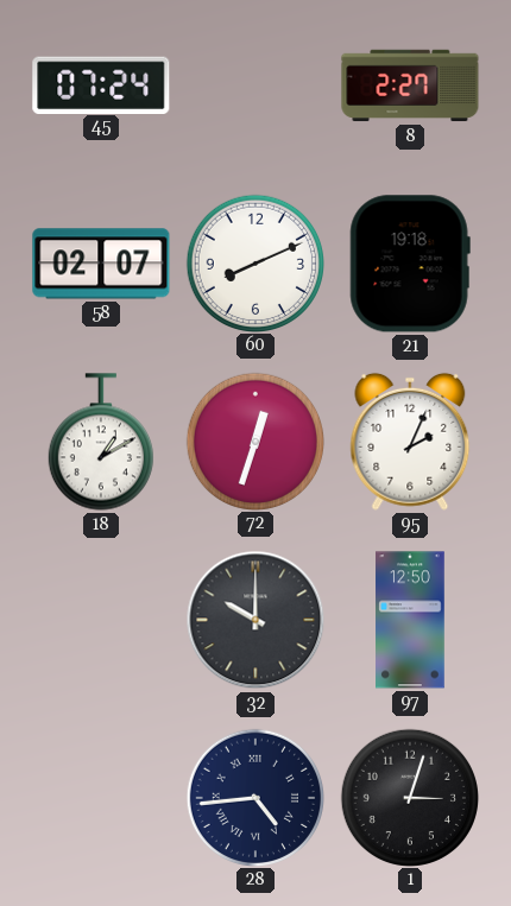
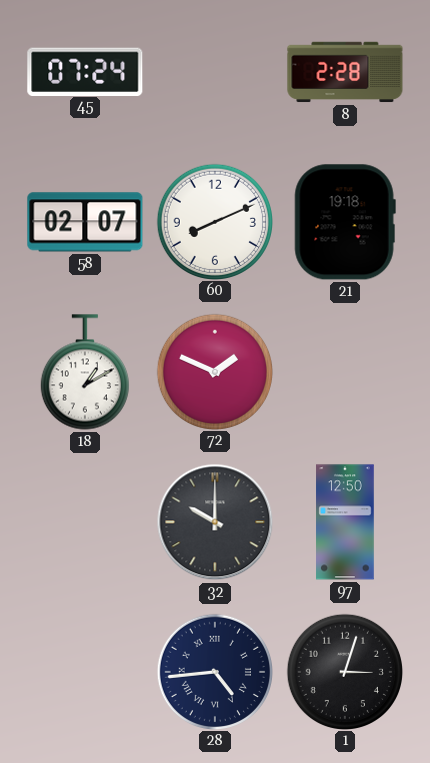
8: 2:27 -> 2:28
72: 12:33 -> 1:49
95: 2:04 -> none
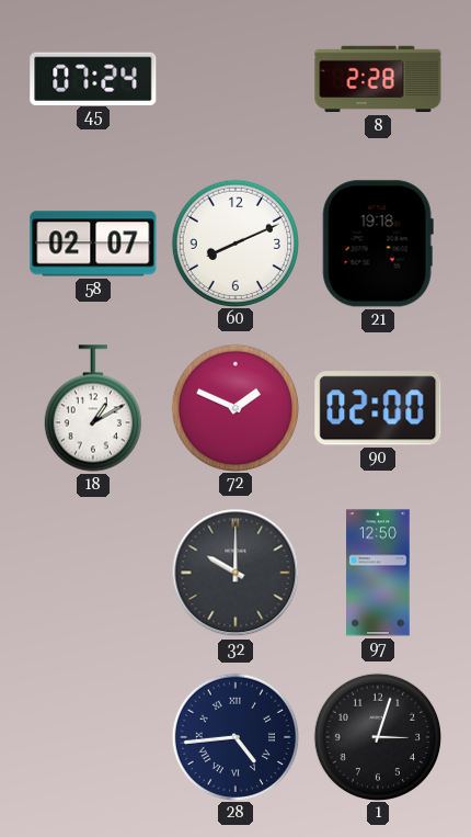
90: none -> 02:00
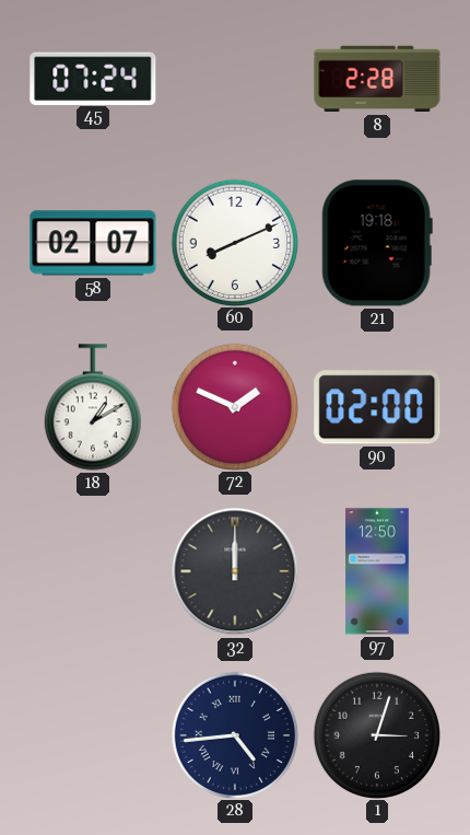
32: 10:00 -> 12:00
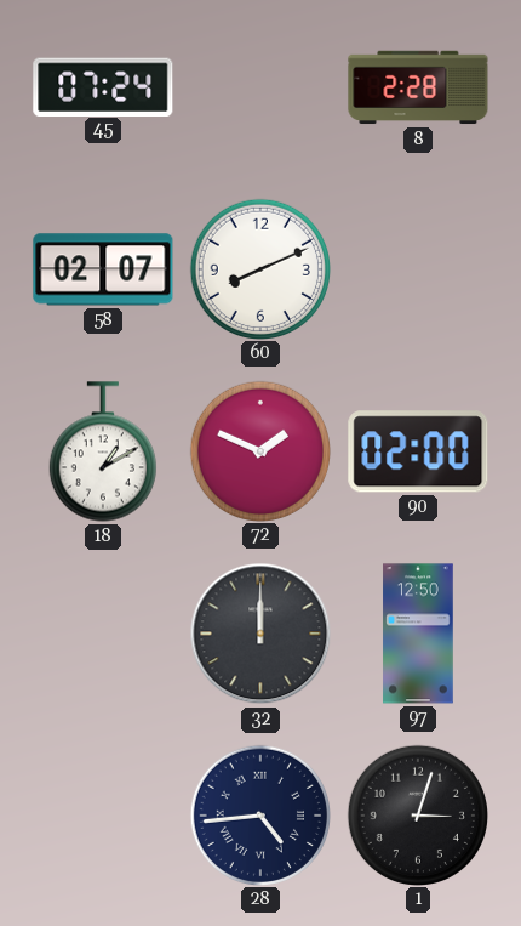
21: 19:18 -> none
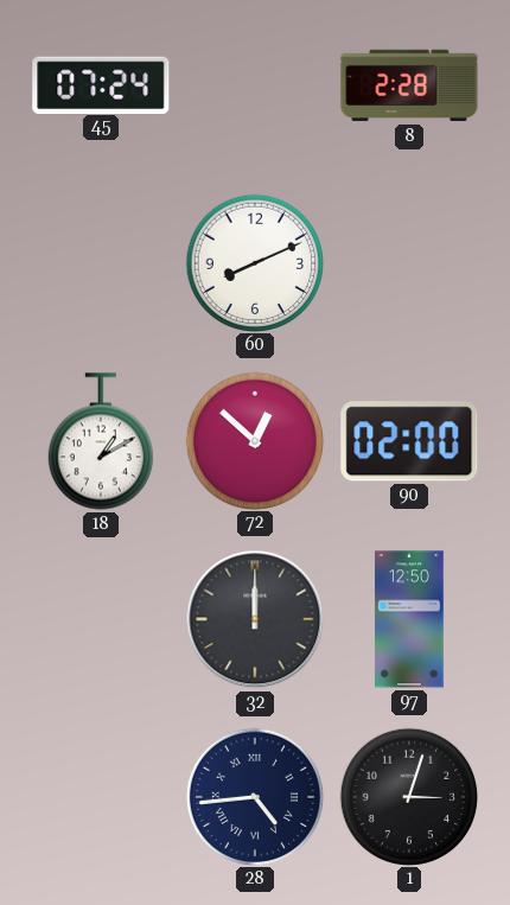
58: 02:07 -> none
72: 1:49 -> 12:52
